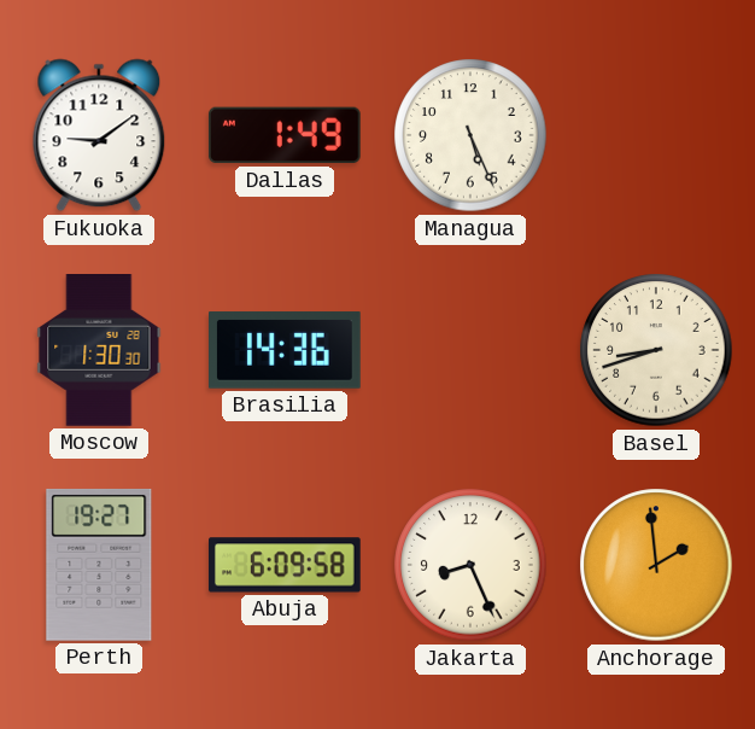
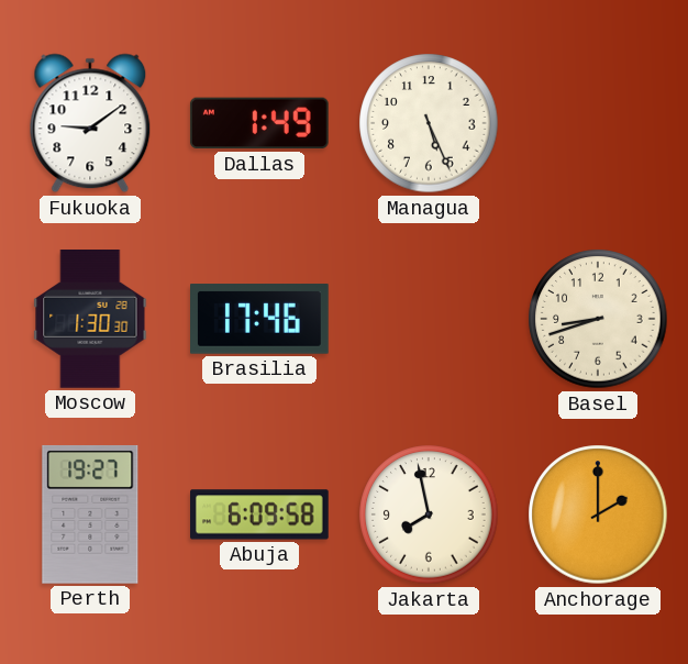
Brasilia: 14:36 -> 17:46
Jakarta: 8:26 -> 7:58
Anchorage: 1:59 -> 2:00
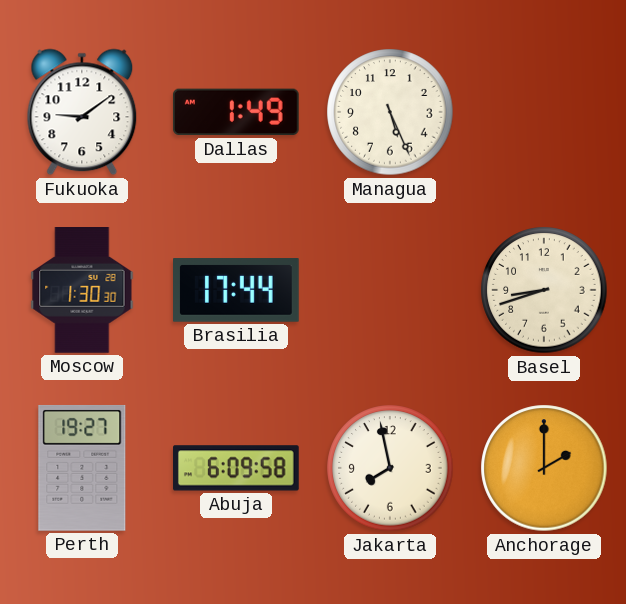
Brasilia: 17:46 -> 17:44
